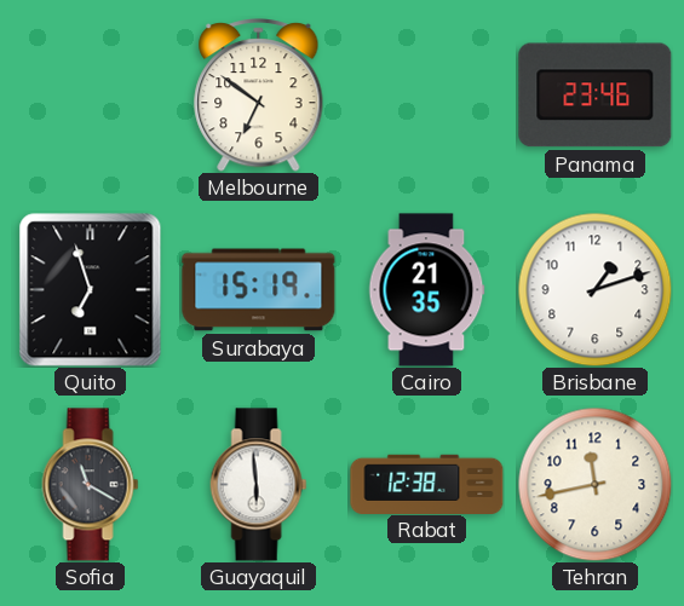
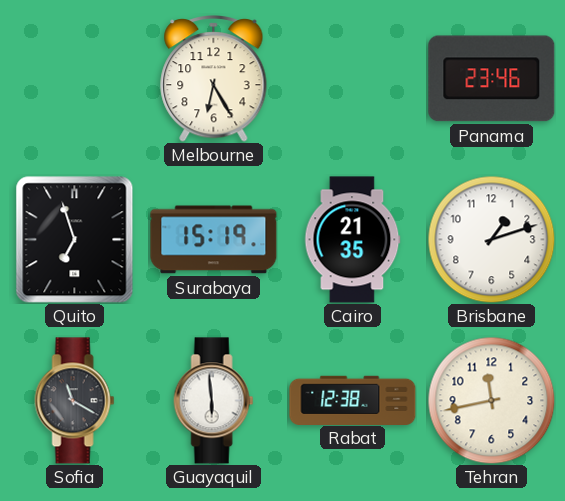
Melbourne: 6:51 -> 6:25
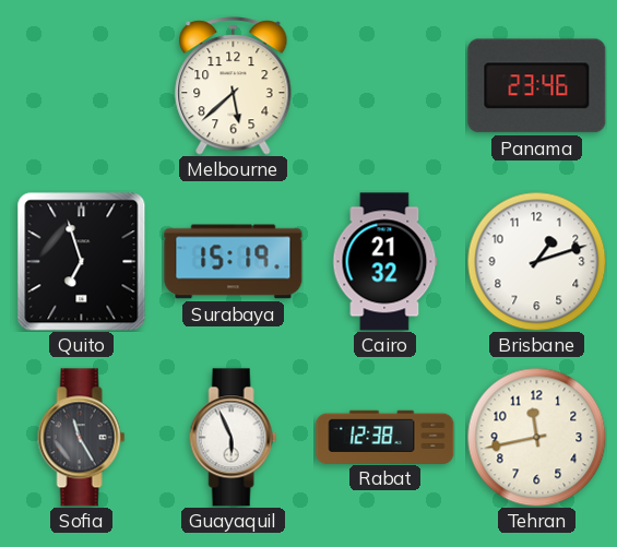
Melbourne: 6:25 -> 5:38
Cairo: 21:35 -> 21:32
Sofia: 11:20 -> 11:25
Guayaquil: 5:59 -> 5:56
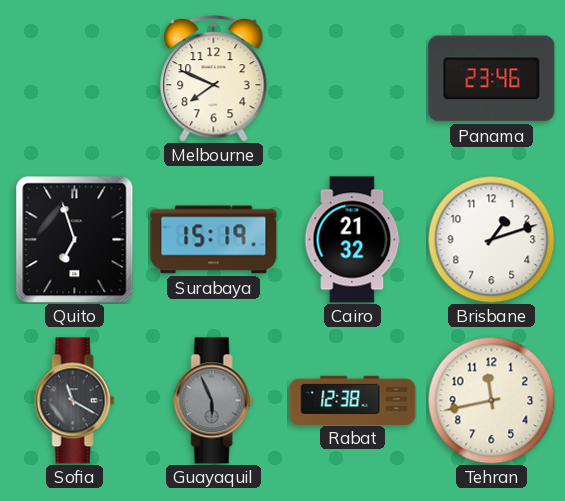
Melbourne: 5:38 -> 7:49
Sofia: 11:25 -> 11:20
Guayaquil dial: white -> grey
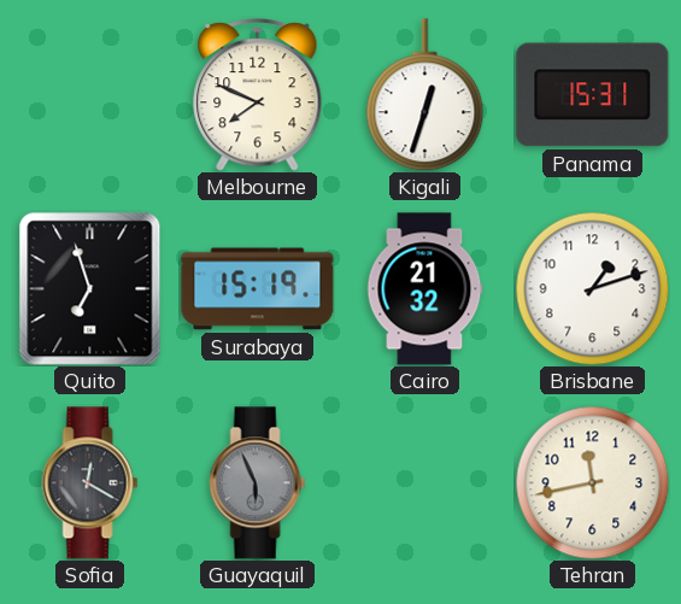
Kigali: none -> 12:33
Panama: 23:46 -> 15:31
Sofia: 11:20 -> 12:20
Rabat: 12:38 -> none
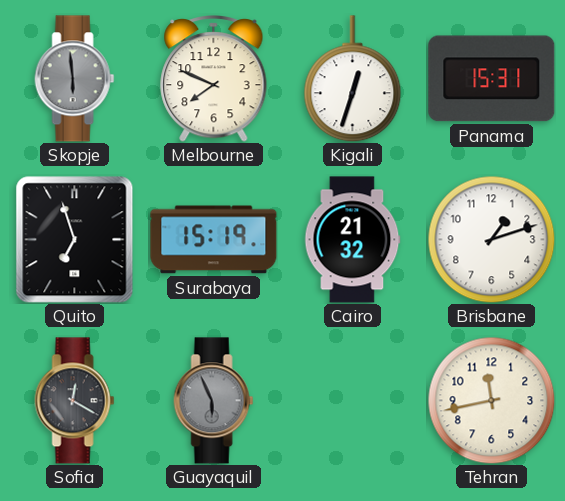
Skopje: none -> 5:59
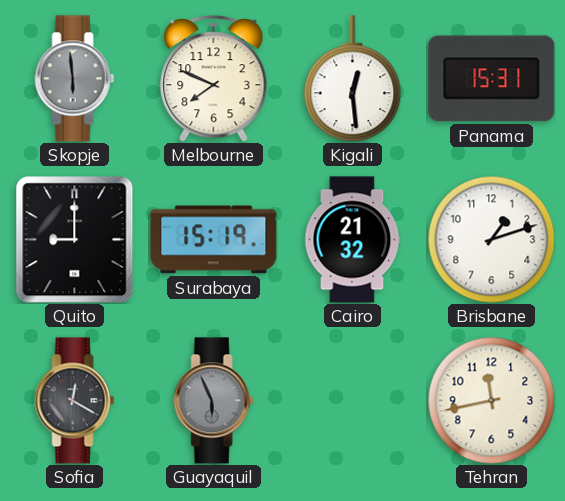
Kigali: 12:33 -> 12:29
Quito: 6:57 -> 9:00
